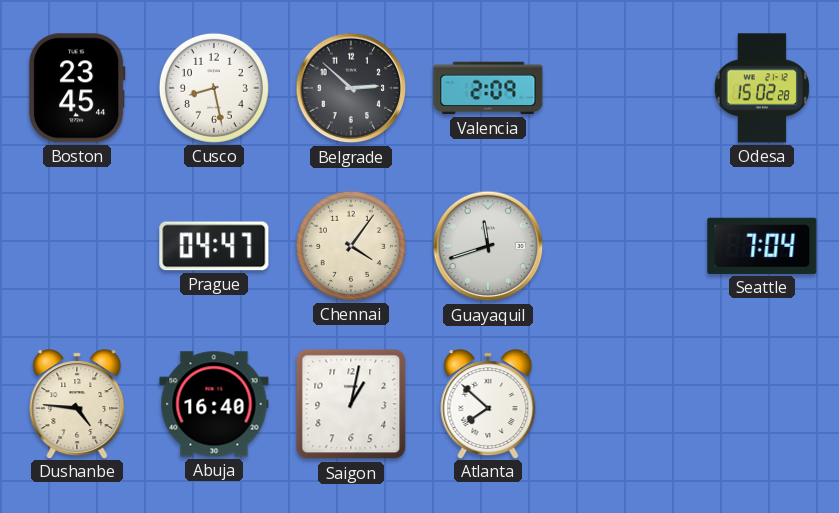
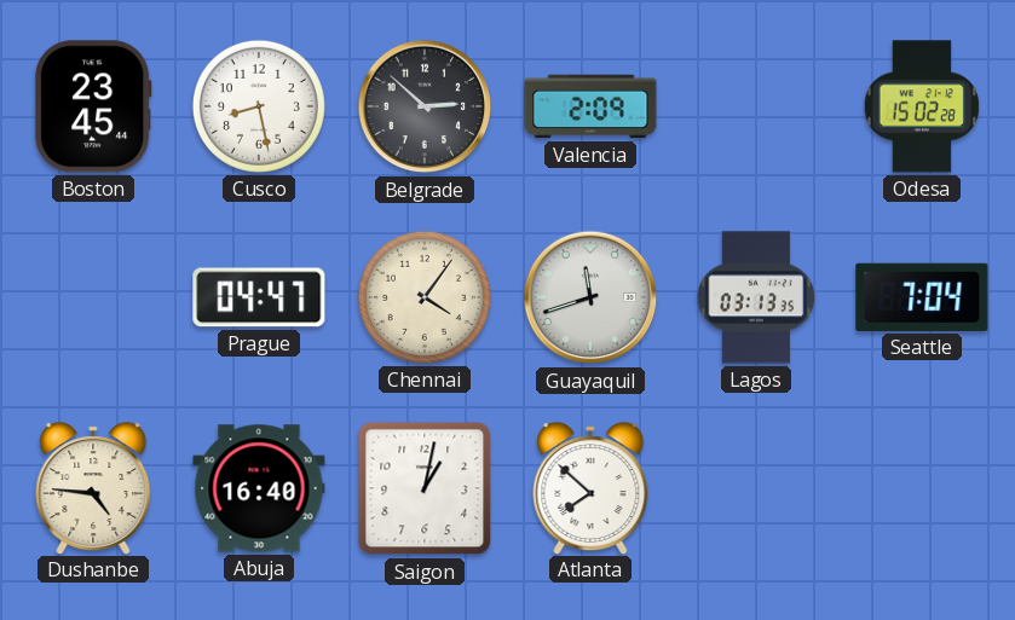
Lagos: none -> 03:13
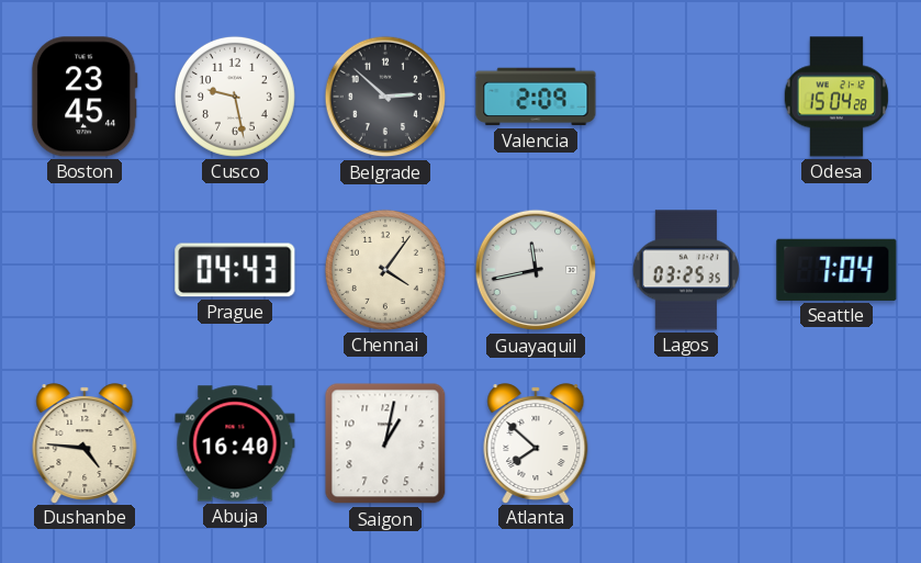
Cusco: 8:28 -> 9:28
Odesa: 15:02 -> 15:04
Prague: 04:47 -> 04:43
Guayaquil: 11:42 -> 11:43
Lagos: 03:13 -> 03:25
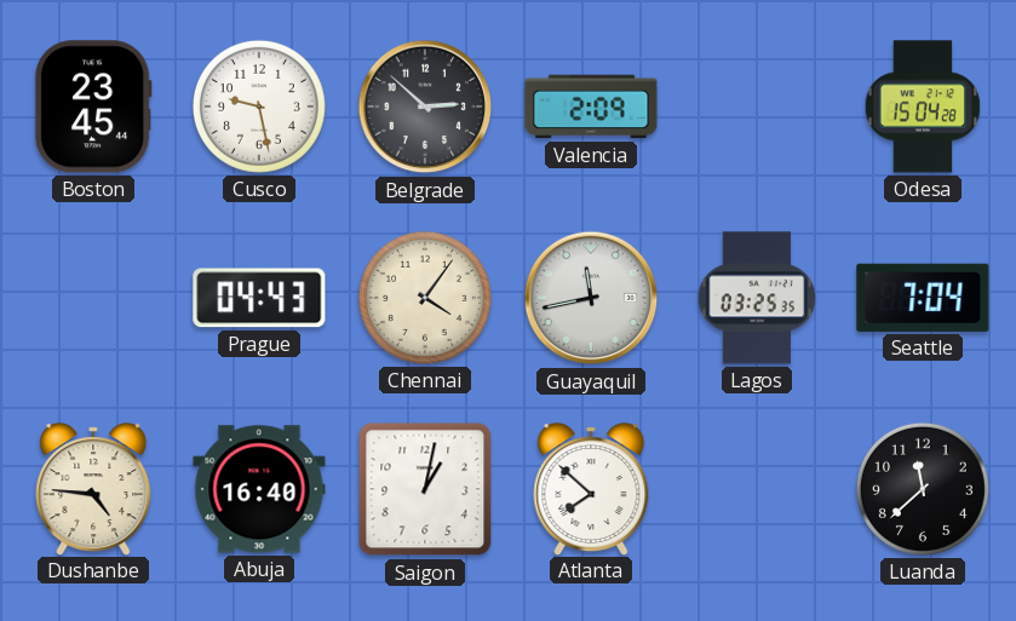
Luanda: none -> 11:38
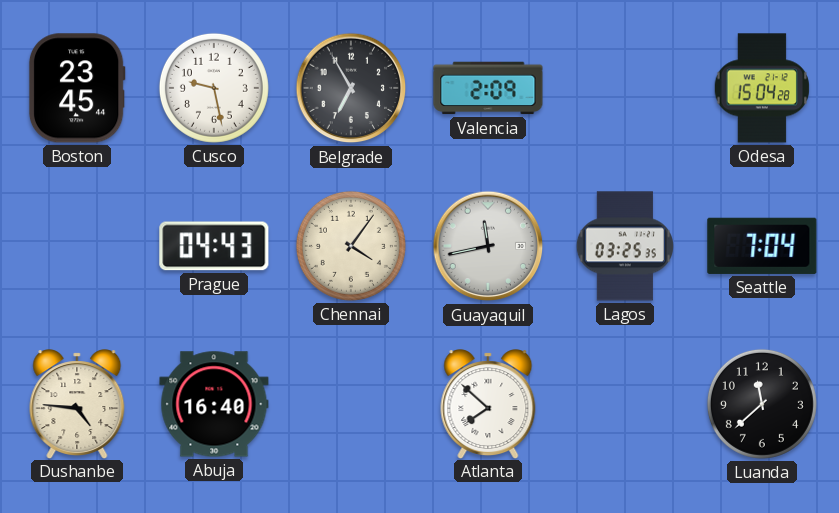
Belgrade: 2:52 -> 6:55
Saigon: 1:02 -> none
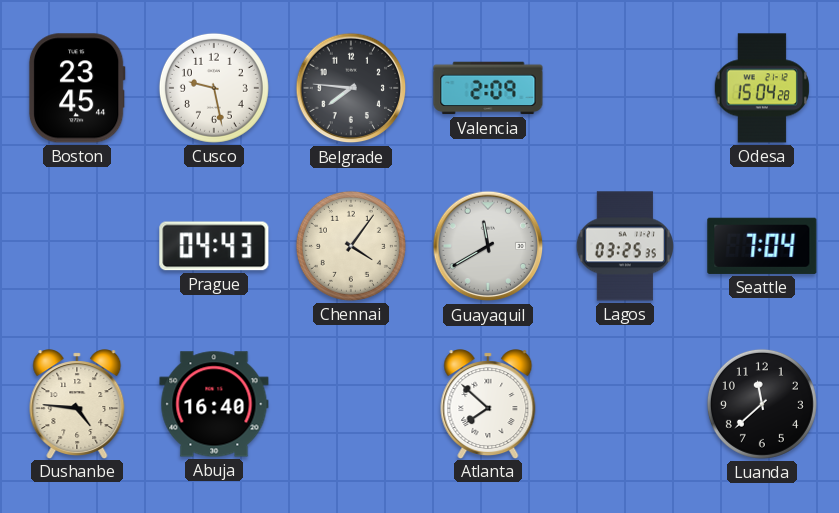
Belgrade: 6:55 -> 7:46
Guayaquil: 11:43 -> 11:40
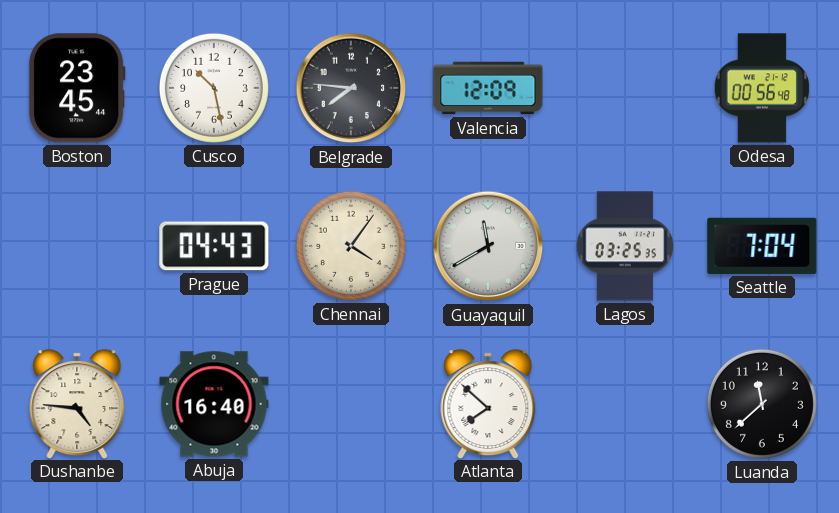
Cusco: 9:28 -> 10:28
Valencia: 2:09 -> 12:09
Odesa: 15:04 -> 00:56
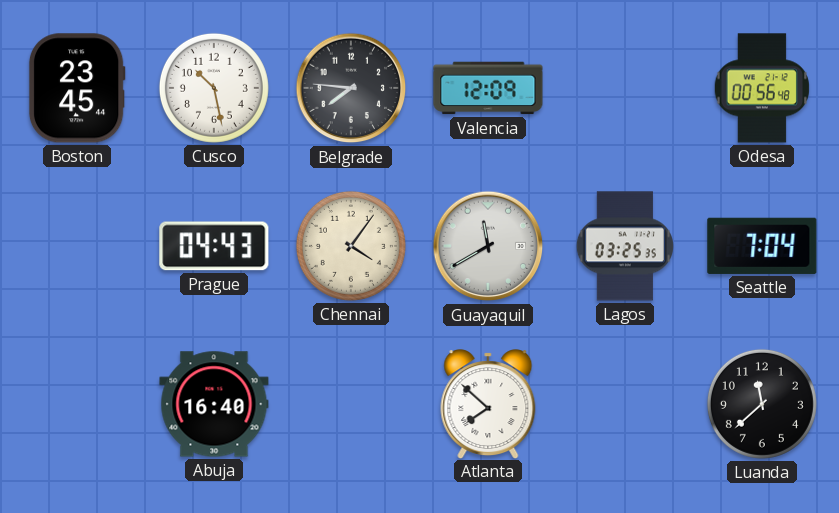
Dushanbe: 4:46 -> none
